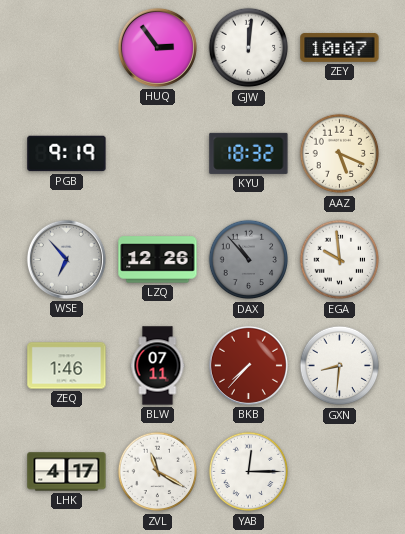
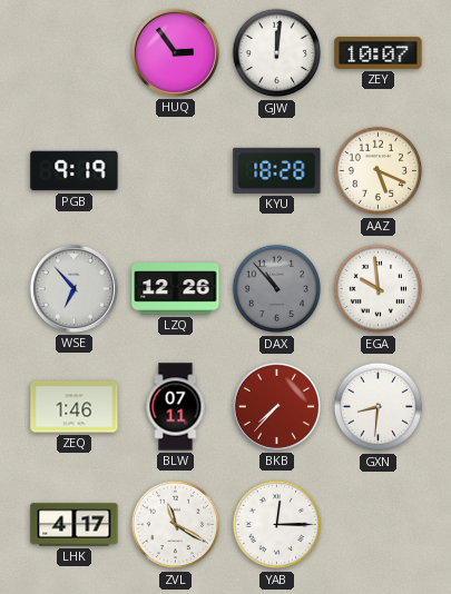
KYU: 18:32 -> 18:28
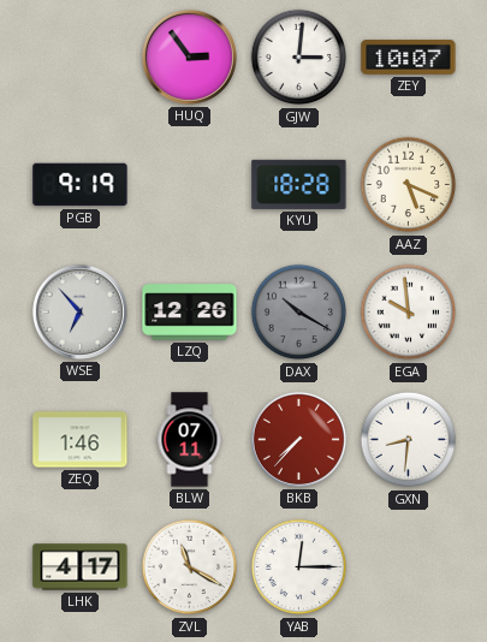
GJW: 12:01 -> 3:01
DAX: 10:53 -> 10:20
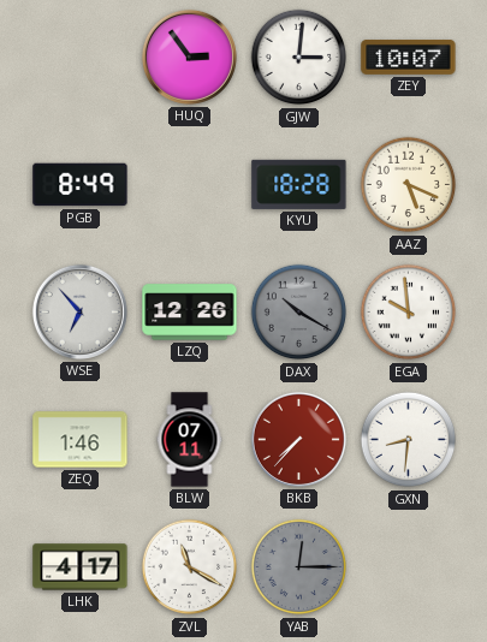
PGB: 9:19 -> 8:49
YAB dial: white -> grey
